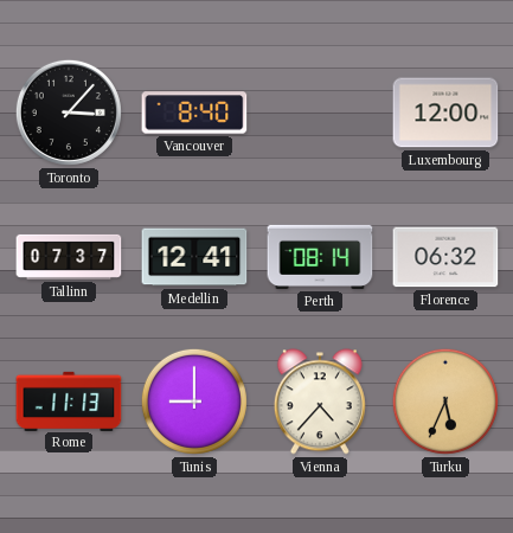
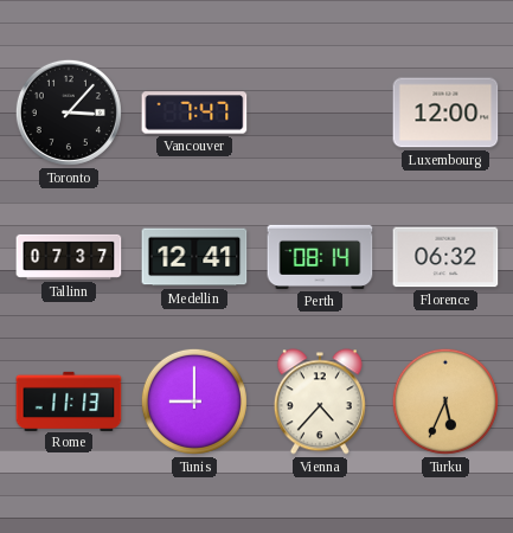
Vancouver: 8:40 -> 7:47
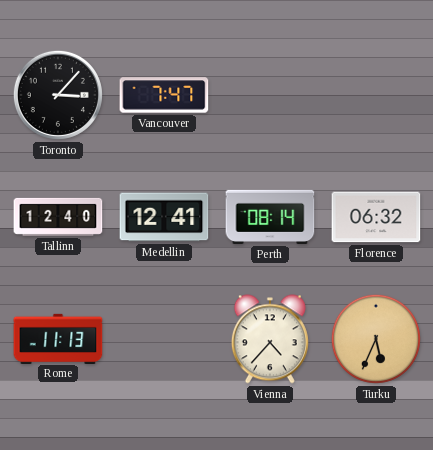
Luxembourg: 12:00 -> none
Tallinn: 07:37 -> 12:40
Tunis: 9:00 -> none
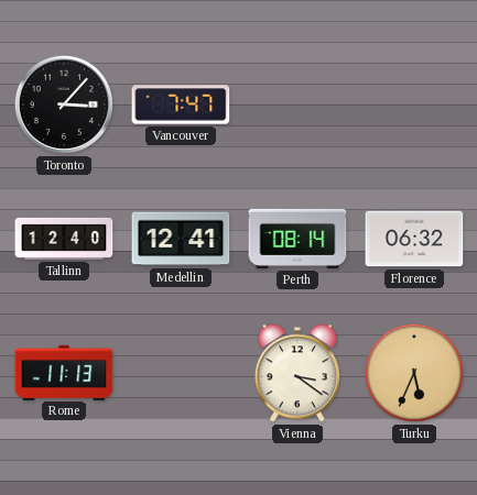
Vienna: 4:37 -> 3:21
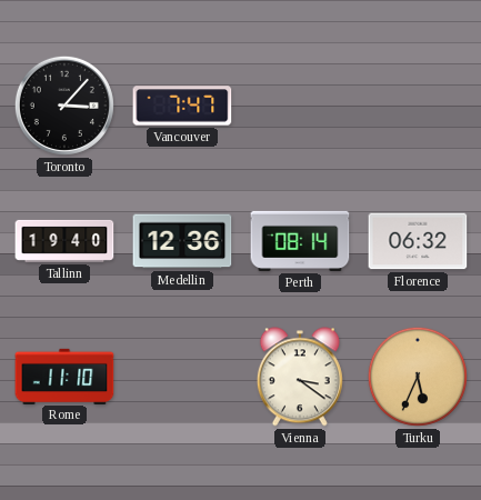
Tallinn: 12:40 -> 19:40
Medellin: 12:41 -> 12:36
Rome: 11:13 -> 11:10
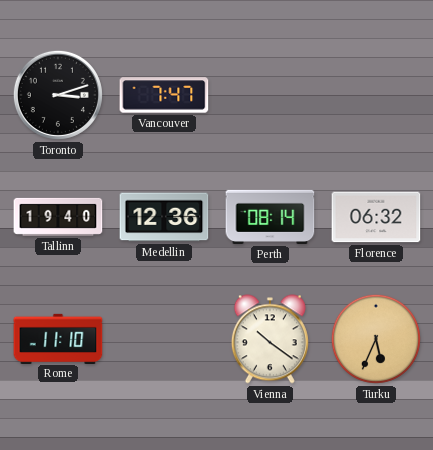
Toronto: 3:07 -> 3:12
Vienna: 3:21 -> 10:21
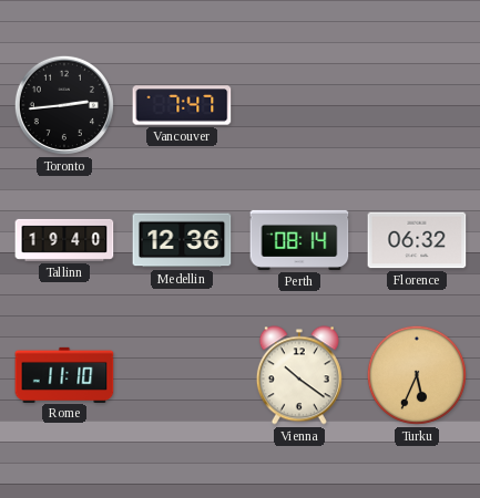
Toronto: 3:12 -> 2:44
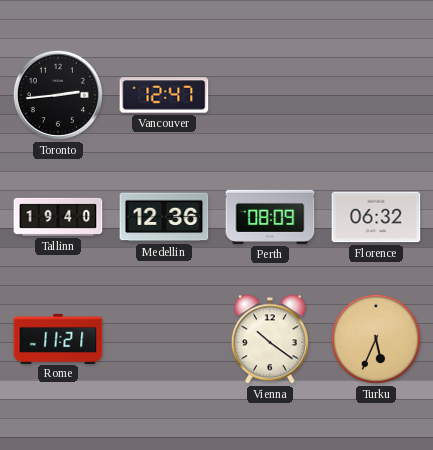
Vancouver: 7:47 -> 12:47
Perth: 08:14 -> 08:09
Rome: 11:10 -> 11:21
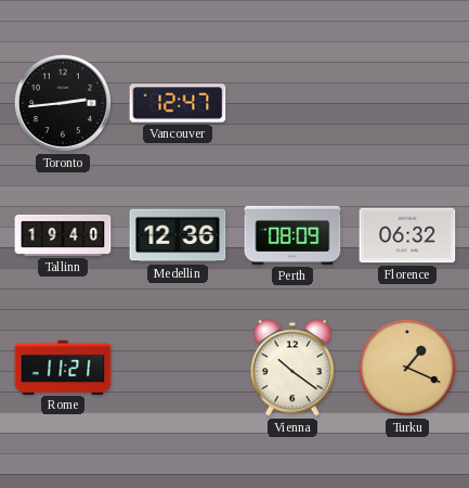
Turku: 5:34 -> 1:19
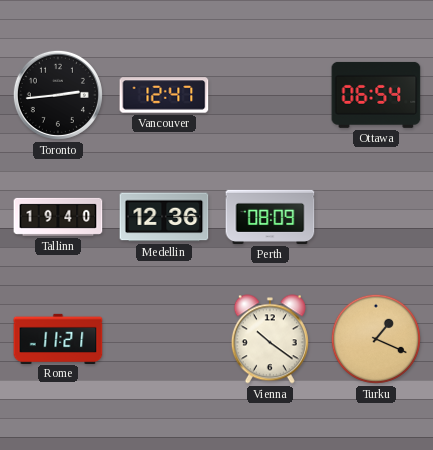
Ottawa: none -> 06:54
Florence: 06:32 -> none
